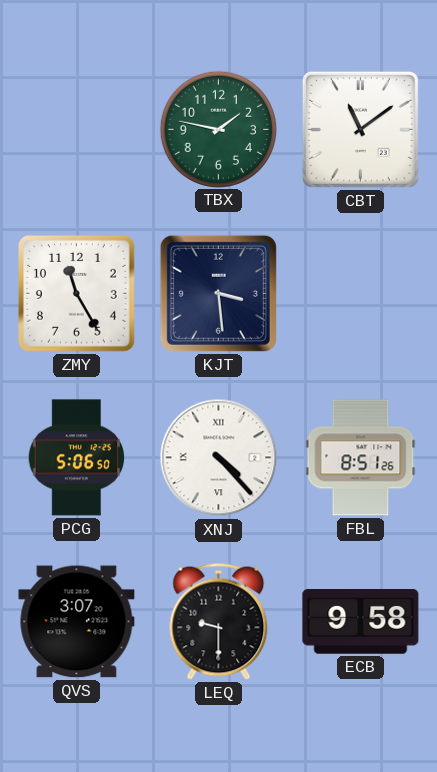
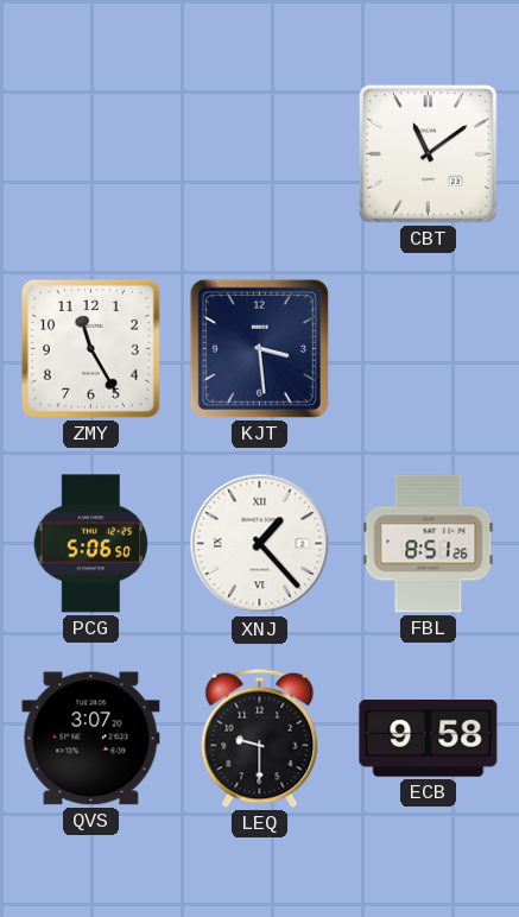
TBX: 1:47 -> none
XNJ: 4:23 -> 1:23
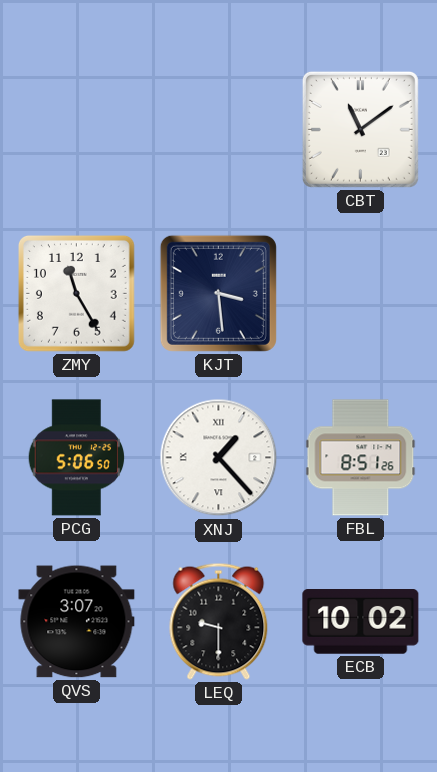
ECB: 9:58 -> 10:02
